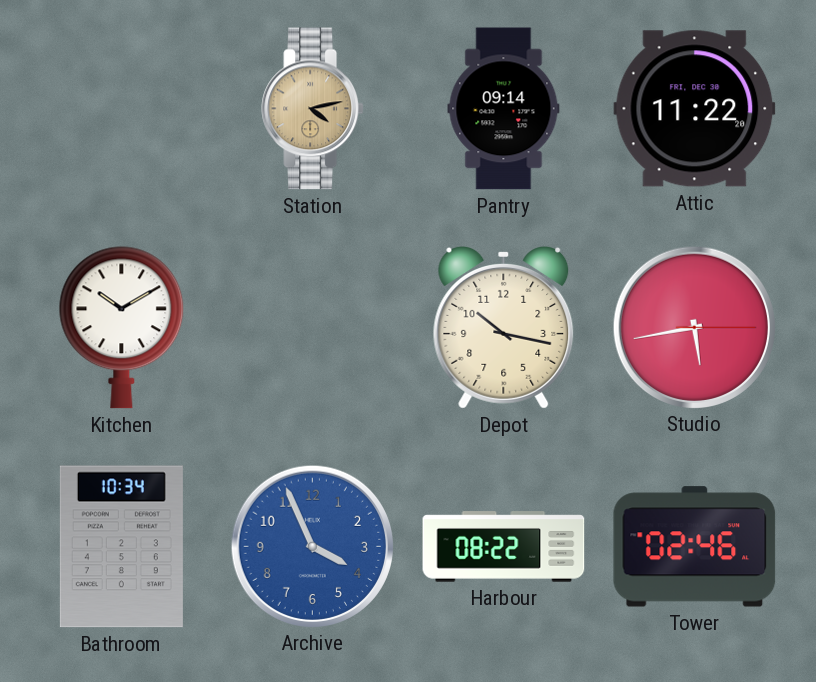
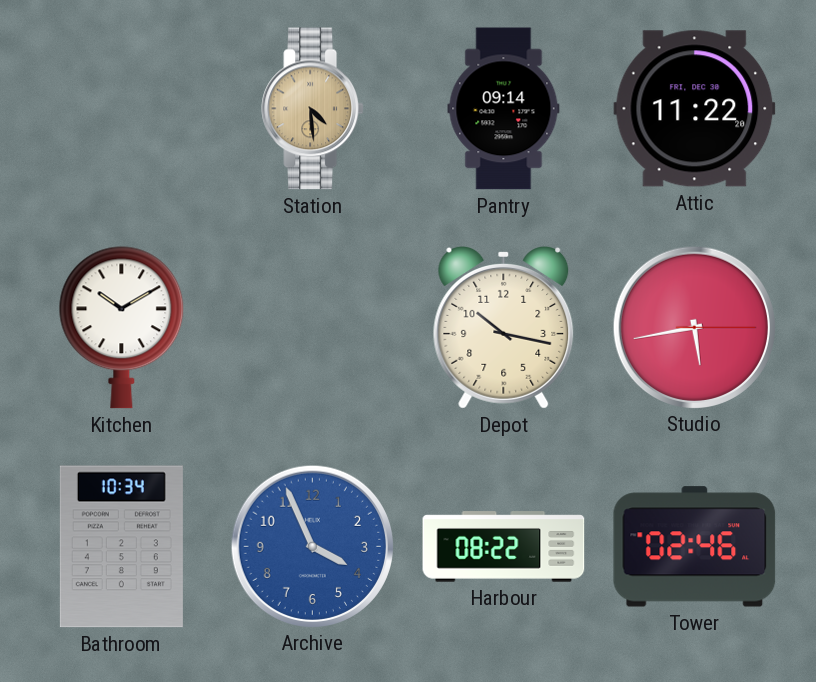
Station: 4:13 -> 4:29
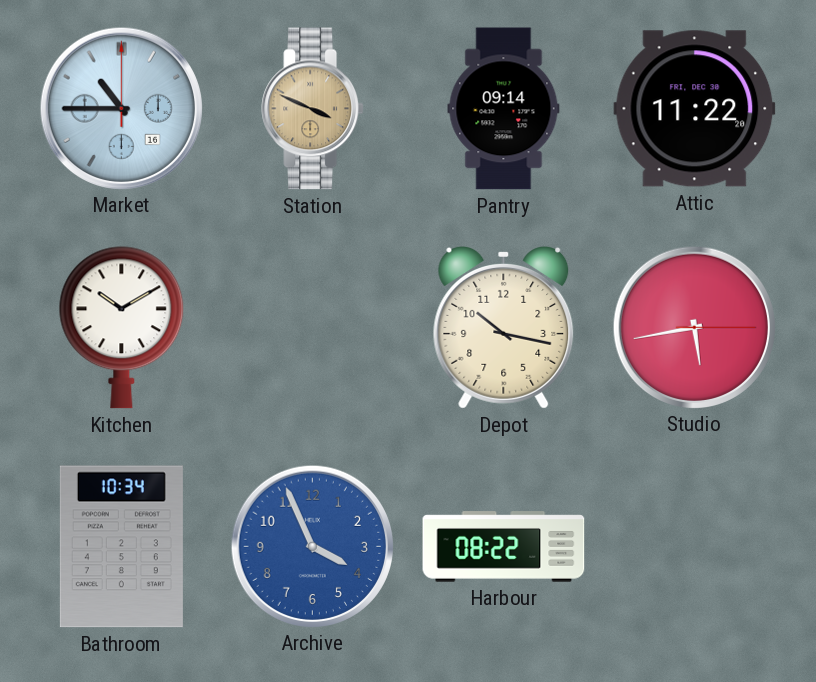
Market: none -> 10:45
Station: 4:29 -> 3:49
Tower: 02:46 -> none
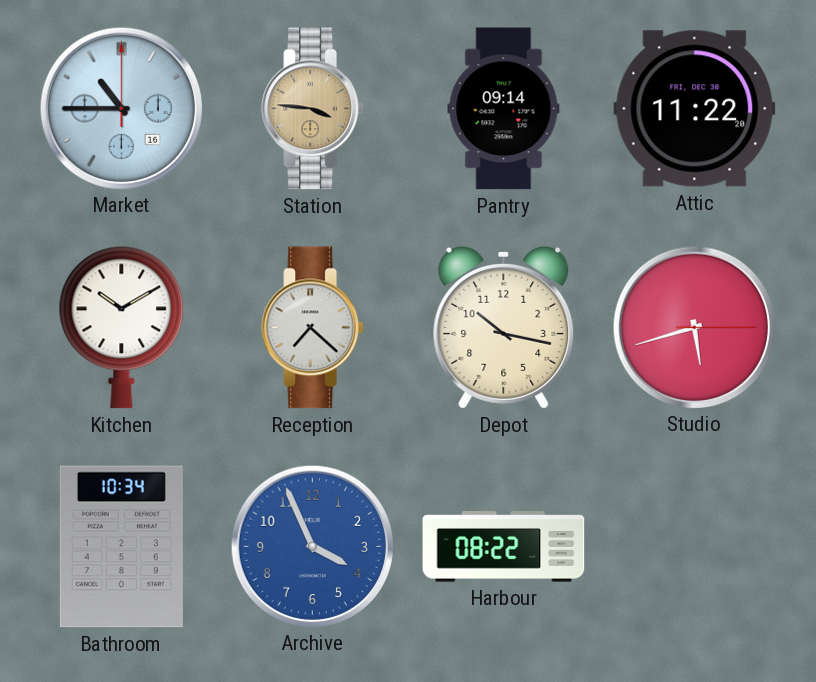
Station: 3:49 -> 3:46
Reception: none -> 7:22
Studio: 5:43 -> 5:42
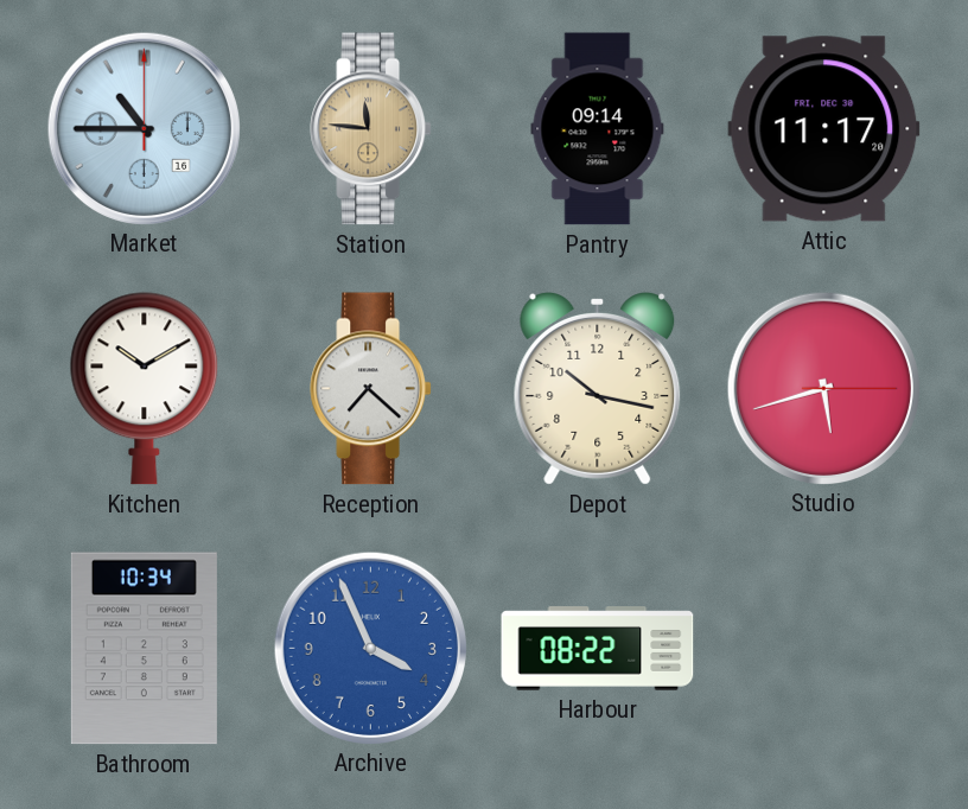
Station: 3:46 -> 11:46
Attic: 11:22 -> 11:17
